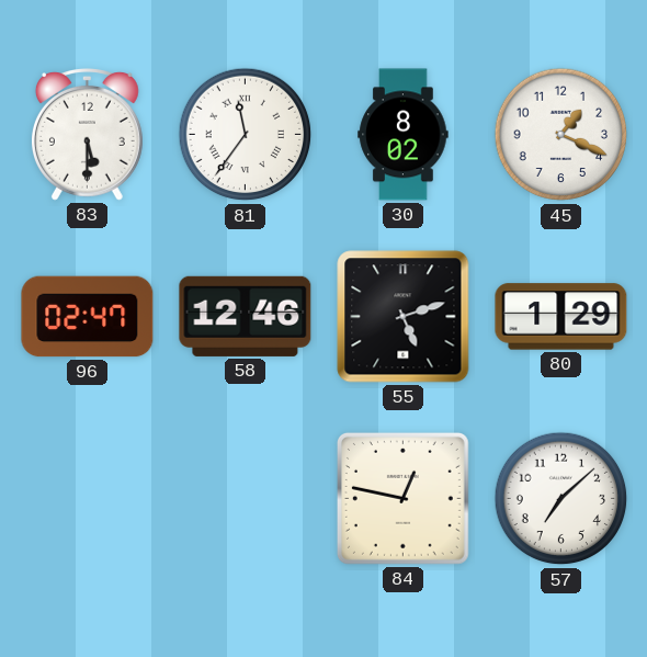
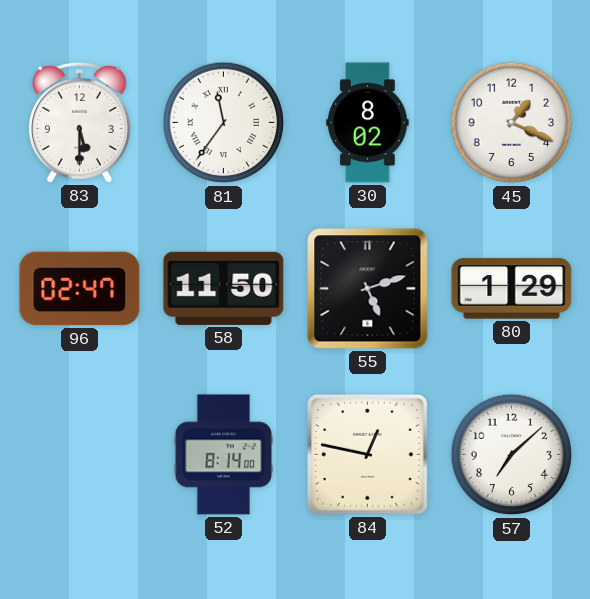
58: 12:46 -> 11:50
52: none -> 8:14
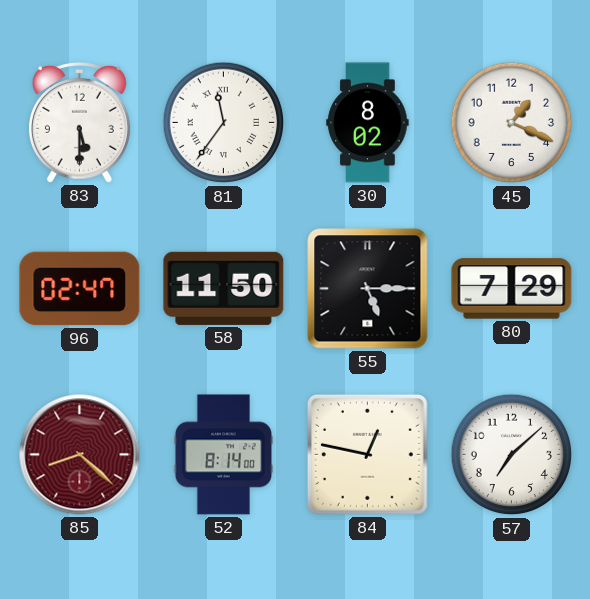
55: 5:12 -> 5:15
80: 1:29 -> 7:29
85: none -> 8:22
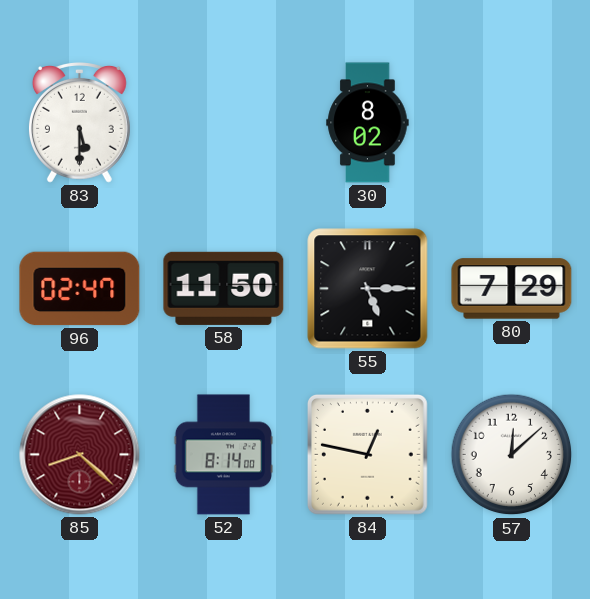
81: 11:36 -> none
45: 1:19 -> none
57: 7:08 -> 12:08
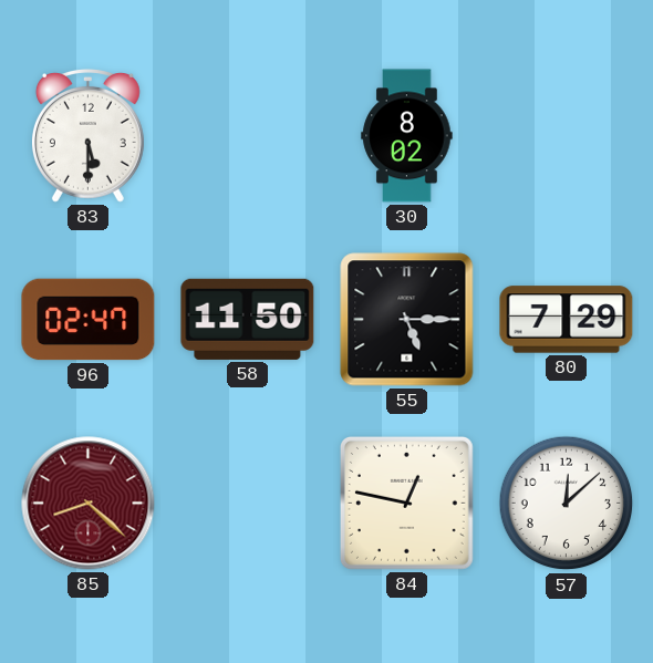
52: 8:14 -> none
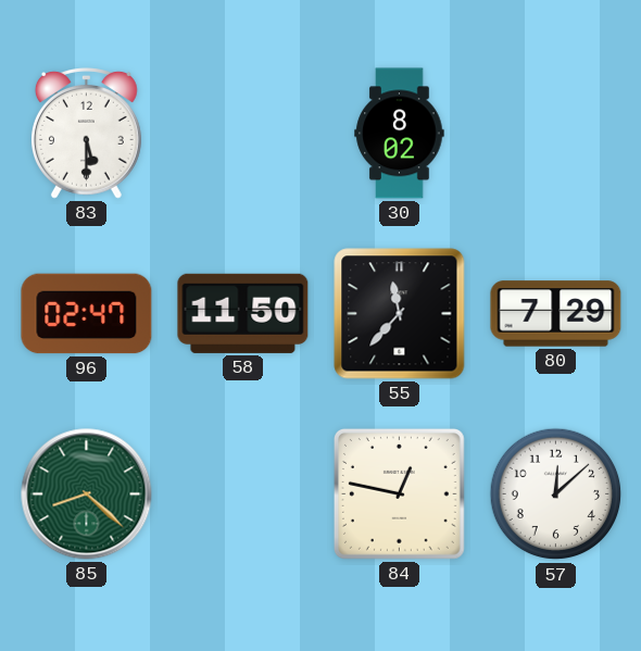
55: 5:15 -> 11:37
85 dial: burgundy -> green
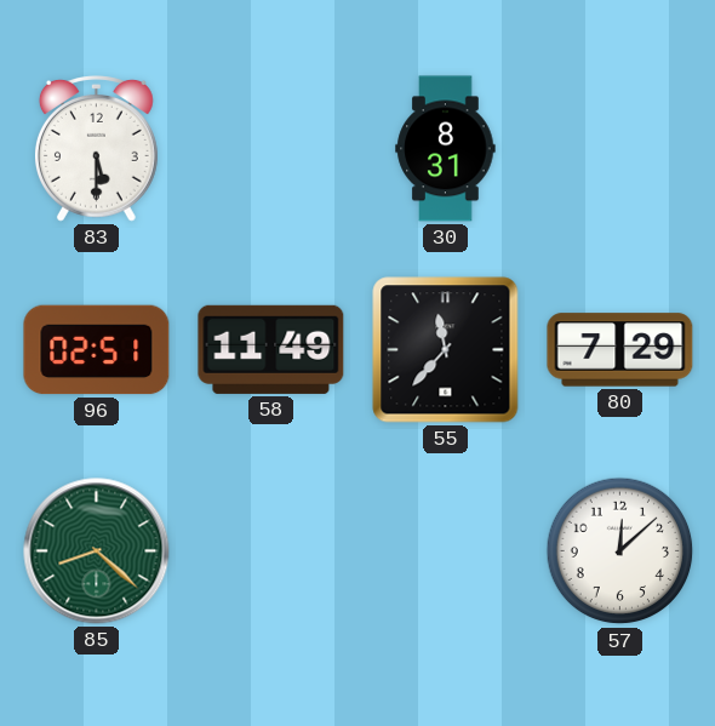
30: 8:02 -> 8:31
96: 02:47 -> 02:51
58: 11:50 -> 11:49
84: 12:47 -> none
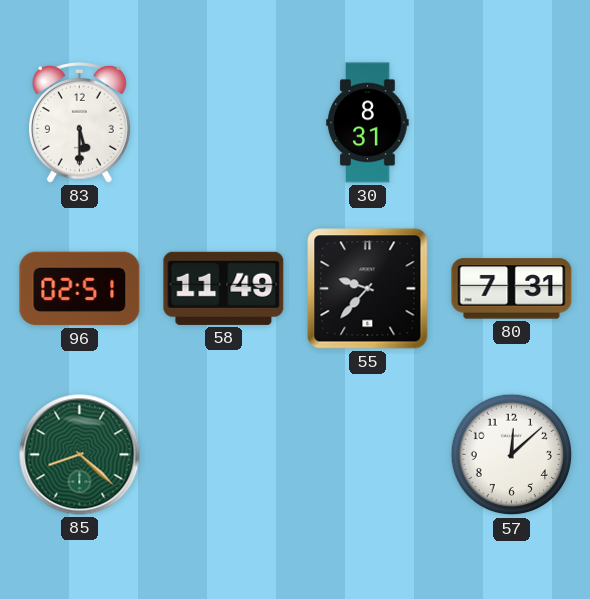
55: 11:37 -> 9:37
80: 7:29 -> 7:31
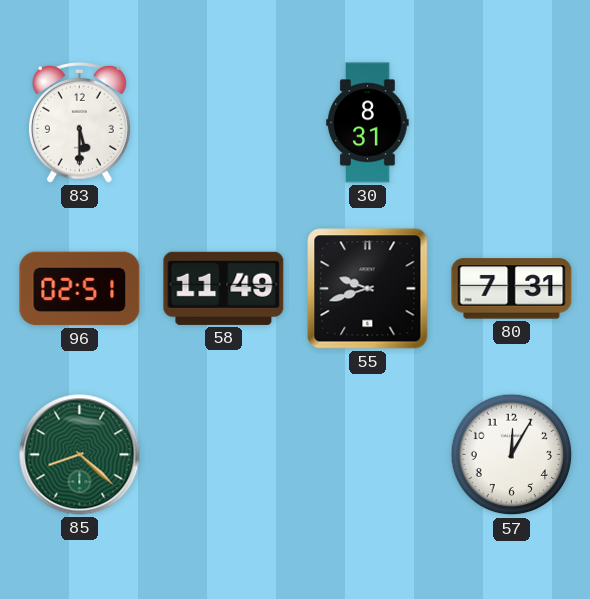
55: 9:37 -> 9:42
57: 12:08 -> 12:05
